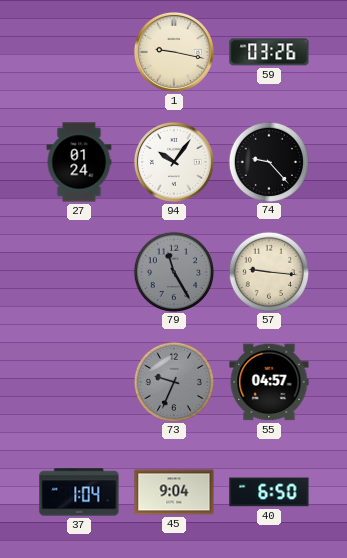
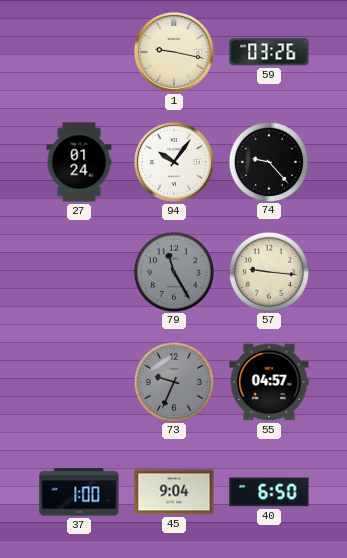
37: 1:04 -> 1:00
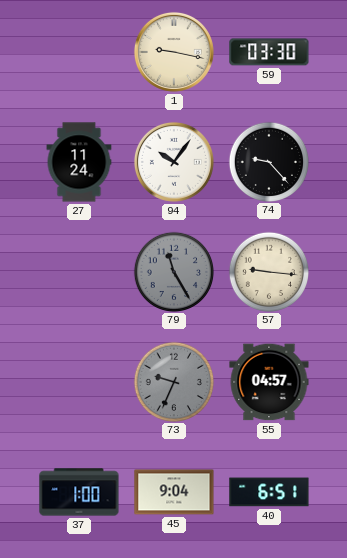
59: 03:26 -> 03:30
27: 01:24 -> 11:24
40: 6:50 -> 6:51
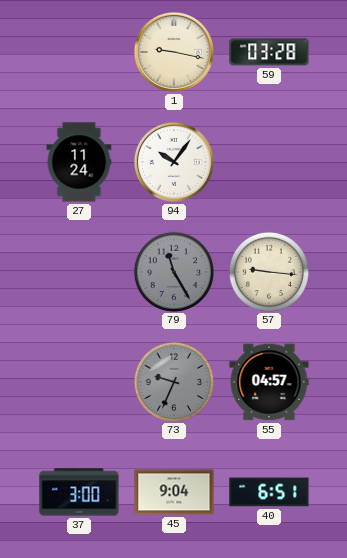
59: 03:30 -> 03:28
74: 9:23 -> none
37: 1:00 -> 3:00
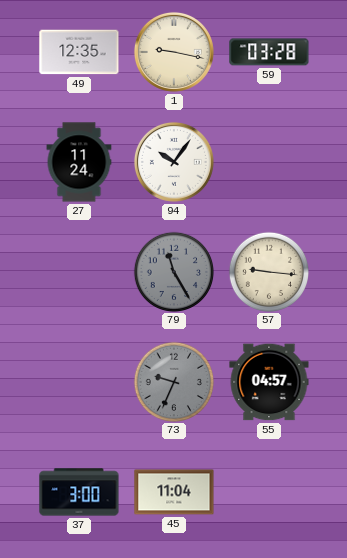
49: none -> 12:35
45: 9:04 -> 11:04
40: 6:51 -> none
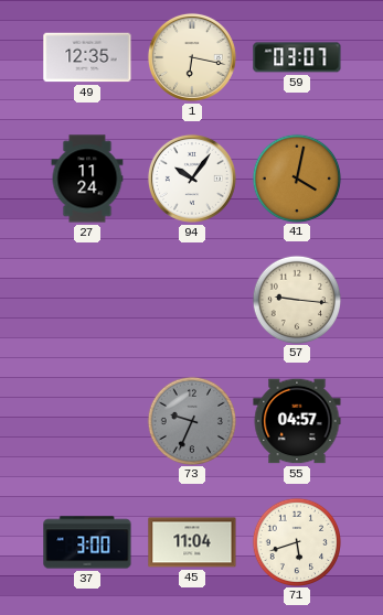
1: 9:17 -> 6:17
59: 03:28 -> 03:07
41: none -> 4:02
79: 11:25 -> none
71: none -> 5:42
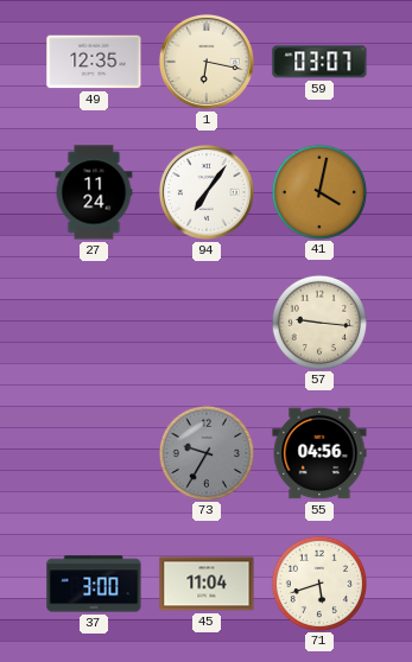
94: 10:06 -> 7:06
73: 9:34 -> 9:35
55: 04:57 -> 04:56
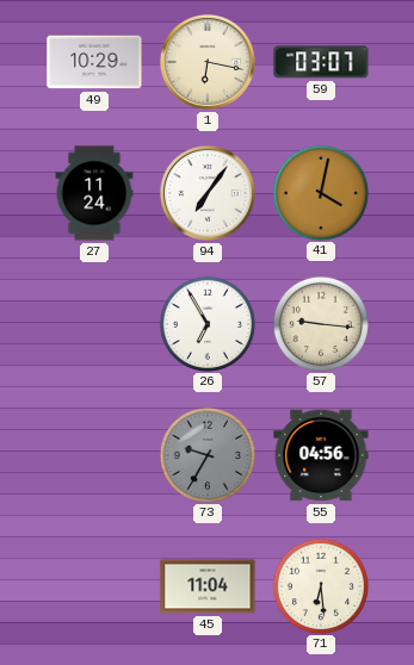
49: 12:35 -> 10:29
26: none -> 6:55
37: 3:00 -> none
71: 5:42 -> 6:29
